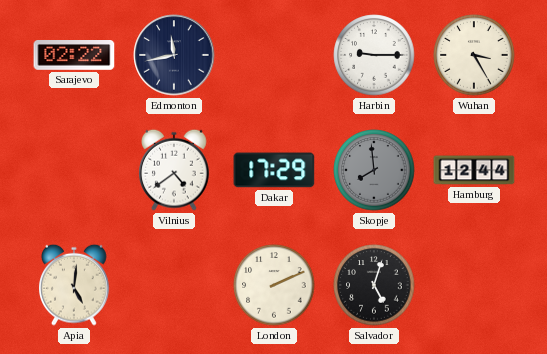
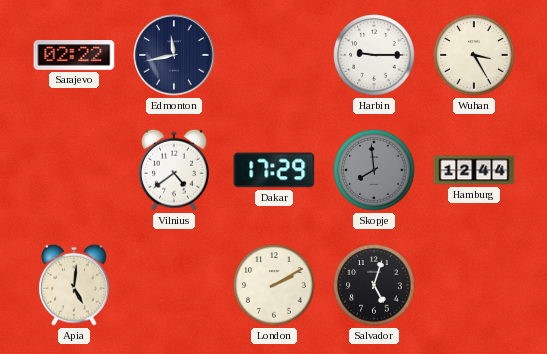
London: 2:11 -> 2:10
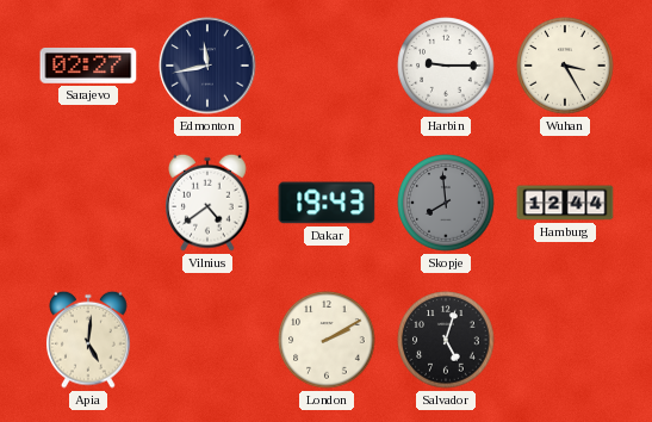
Sarajevo: 02:22 -> 02:27
Dakar: 17:29 -> 19:43
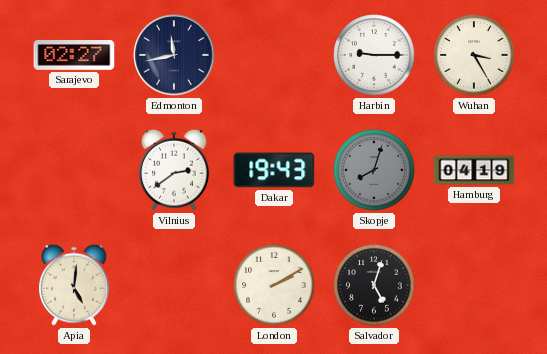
Vilnius: 4:39 -> 2:39
Skopje: 7:59 -> 8:03
Hamburg: 12:44 -> 04:19
